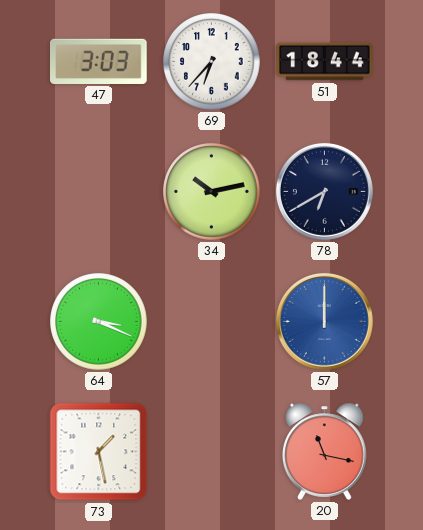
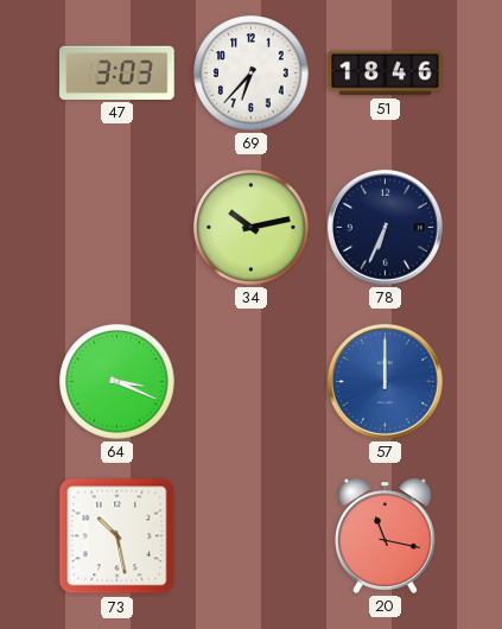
51: 18:44 -> 18:46
78: 6:40 -> 6:34
73: 1:28 -> 10:28
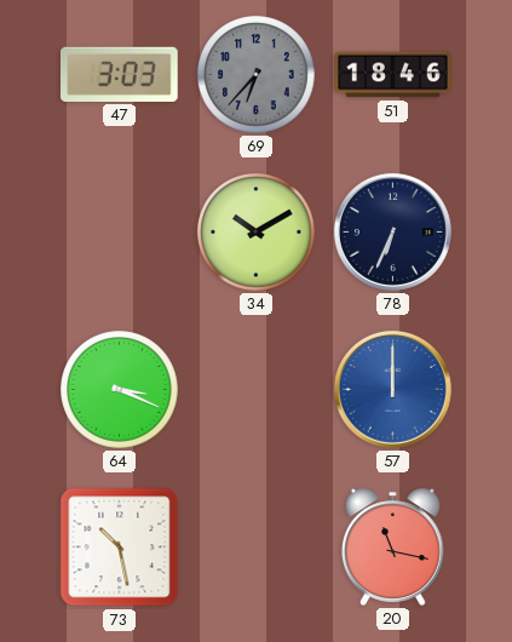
69 dial: white -> grey
34: 10:13 -> 10:10
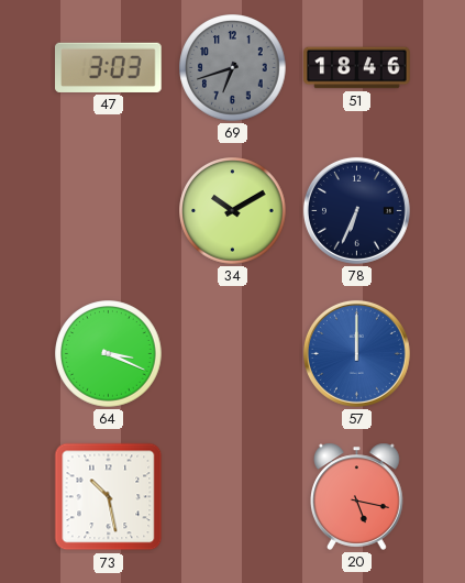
69: 6:37 -> 6:42
20: 11:17 -> 5:17
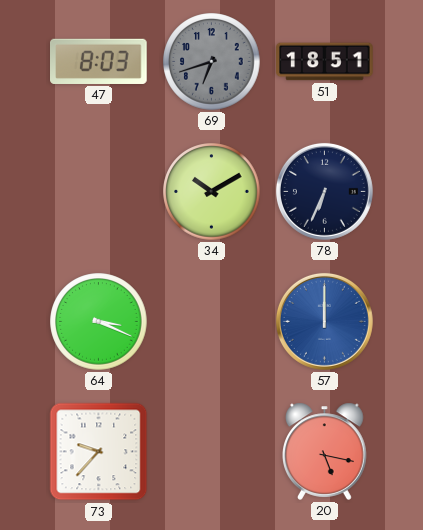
47: 3:03 -> 8:03
51: 18:46 -> 18:51
73: 10:28 -> 9:37
